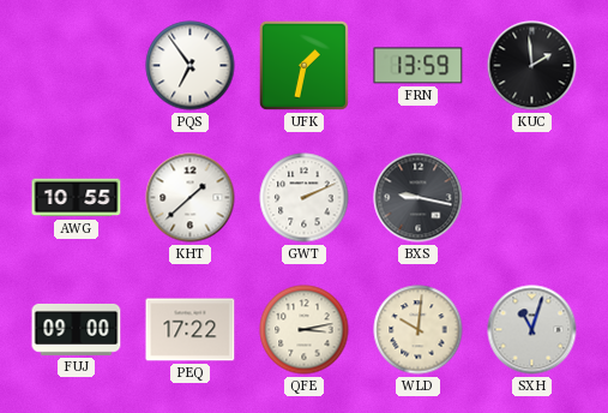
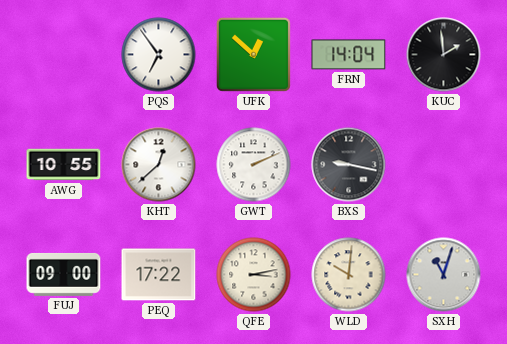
UFK: 1:32 -> 12:52
FRN: 13:59 -> 14:04
KHT: 1:38 -> 12:38
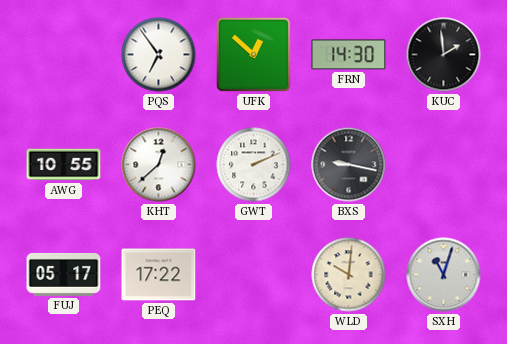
FRN: 14:04 -> 14:30
FUJ: 09:00 -> 05:17
QFE: 3:13 -> none
